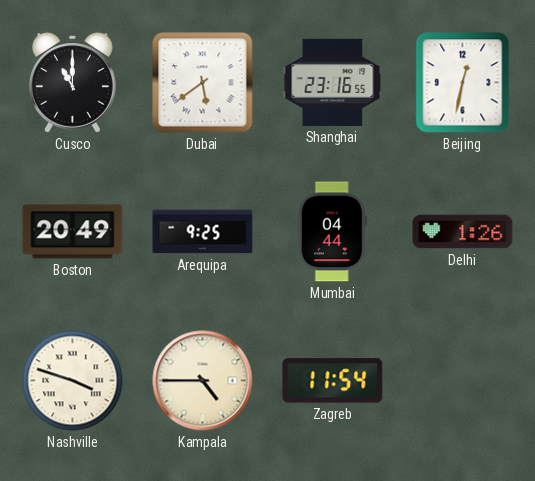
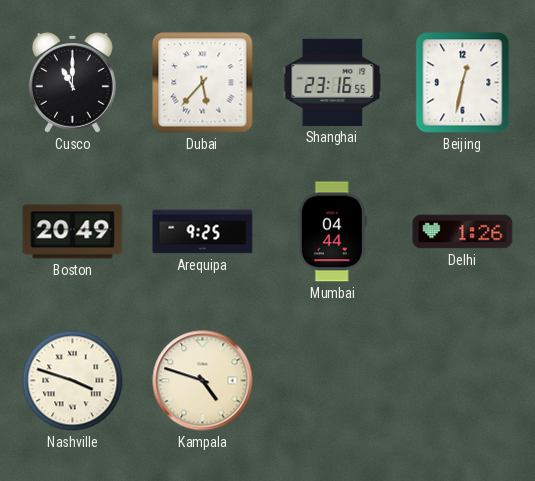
Dubai: 5:39 -> 5:37
Kampala: 4:45 -> 4:48
Zagreb: 11:54 -> none
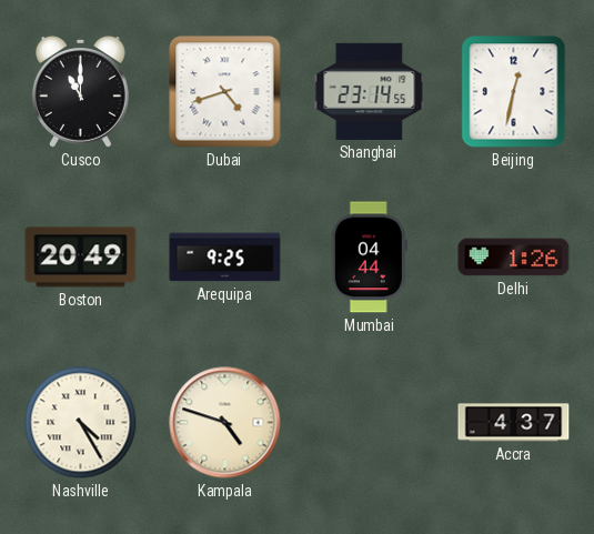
Dubai: 5:37 -> 4:42
Shanghai: 23:16 -> 23:14
Nashville: 3:48 -> 4:25
Accra: none -> 4:37
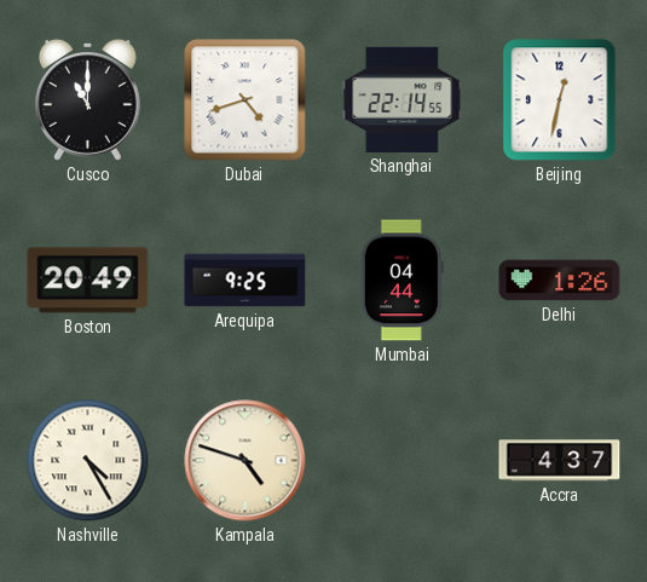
Shanghai: 23:14 -> 22:14
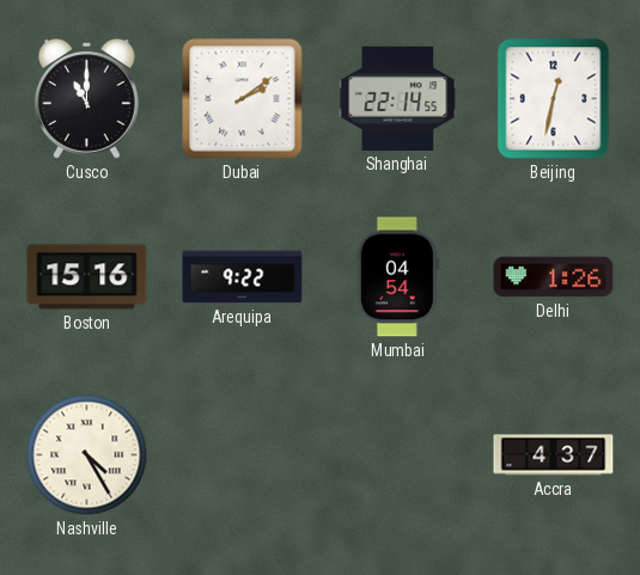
Dubai: 4:42 -> 2:09
Boston: 20:49 -> 15:16
Arequipa: 9:25 -> 9:22
Mumbai: 04:44 -> 04:54
Kampala: 4:48 -> none
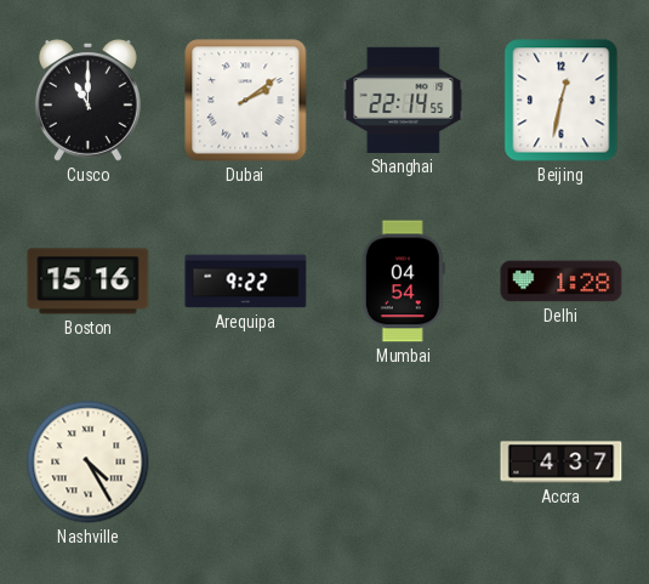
Delhi: 1:26 -> 1:28
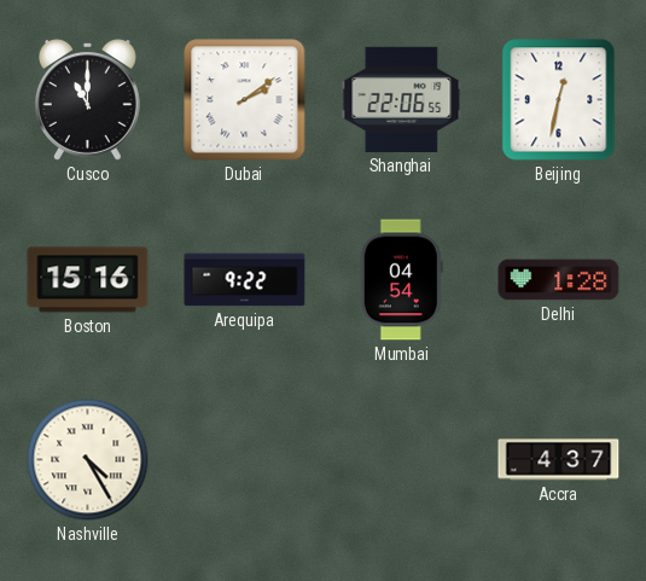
Shanghai: 22:14 -> 22:06
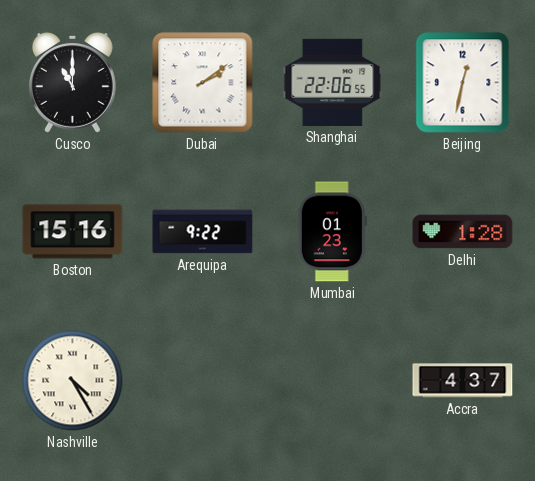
Mumbai: 04:54 -> 01:23
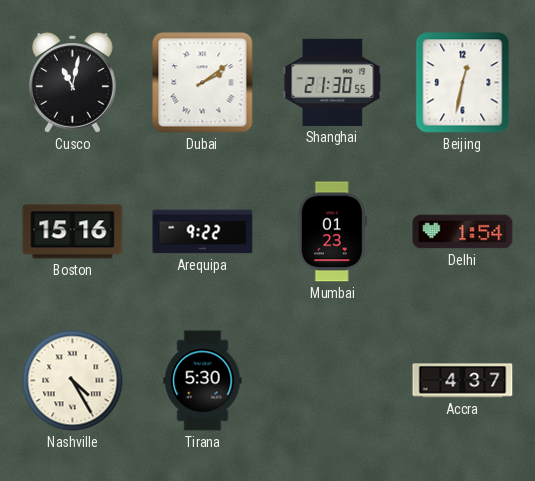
Cusco: 11:00 -> 11:02
Shanghai: 22:06 -> 21:30
Delhi: 1:28 -> 1:54
Tirana: none -> 5:30
